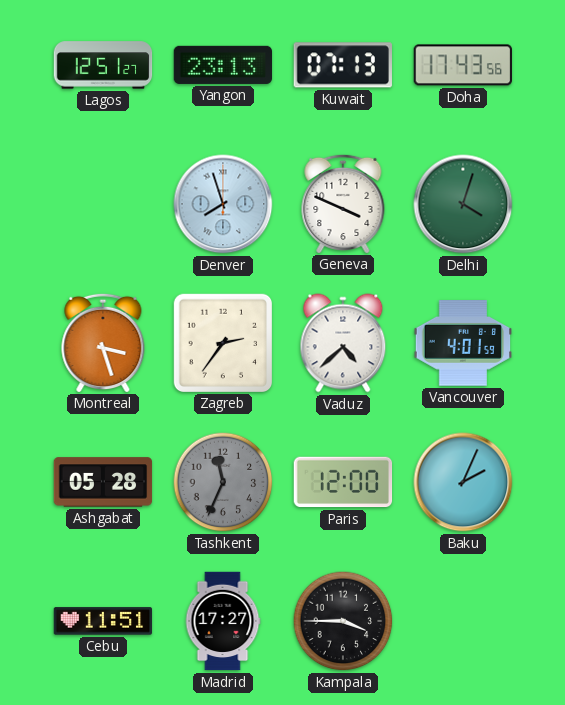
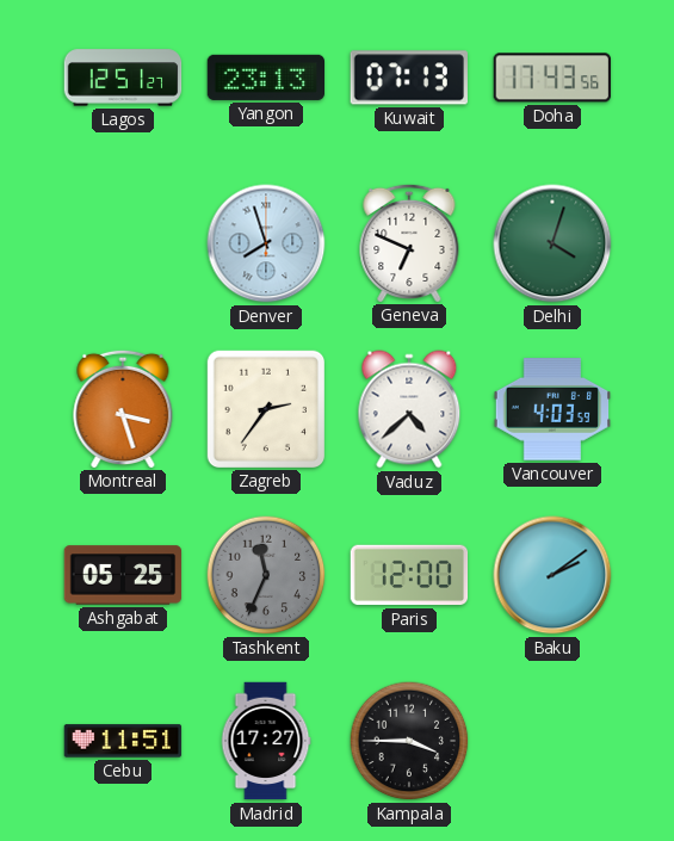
Geneva: 3:49 -> 6:49
Vancouver: 4:01 -> 4:03
Ashgabat: 05:28 -> 05:25
Baku: 2:04 -> 2:09
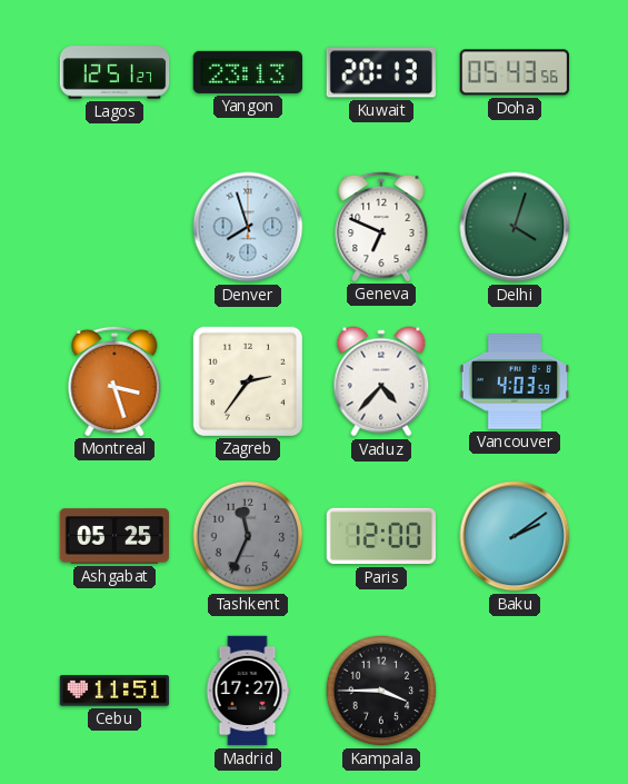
Kuwait: 07:13 -> 20:13
Doha: 17:43 -> 05:43
Vaduz: 4:38 -> 4:37
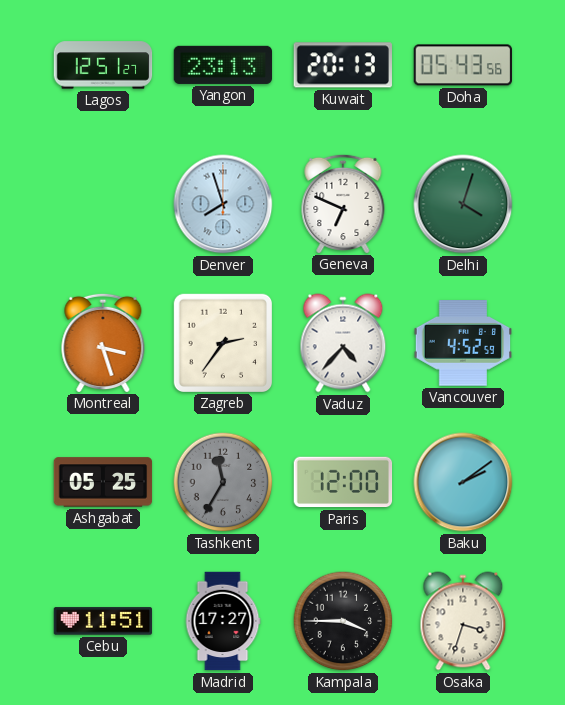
Vancouver: 4:03 -> 4:52
Tashkent: 11:34 -> 11:35
Osaka: none -> 3:33
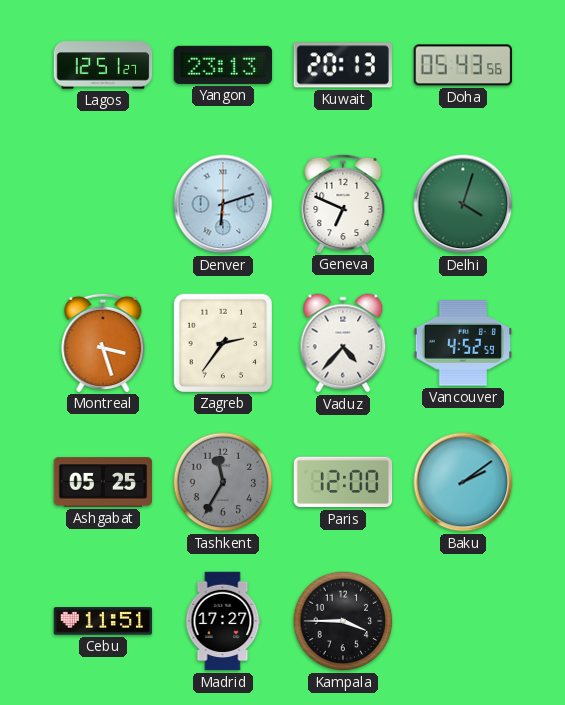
Denver: 7:57 -> 6:12
Osaka: 3:33 -> none
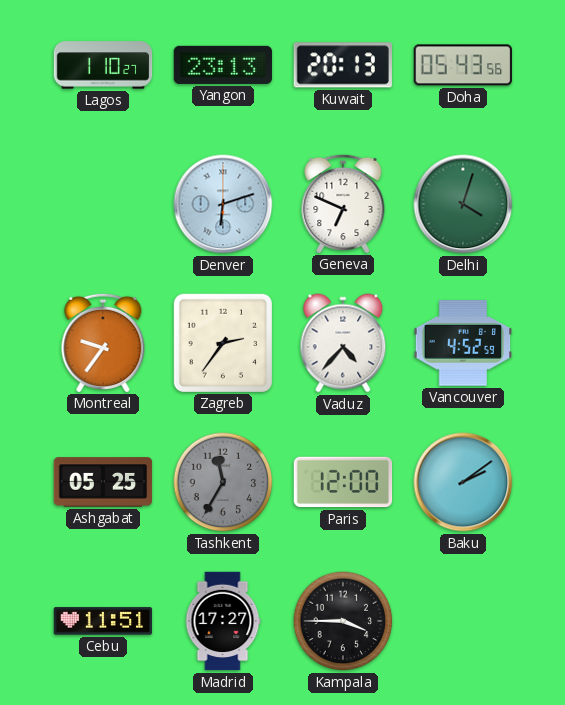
Lagos: 12:51 -> 1:10
Montreal: 3:27 -> 9:36
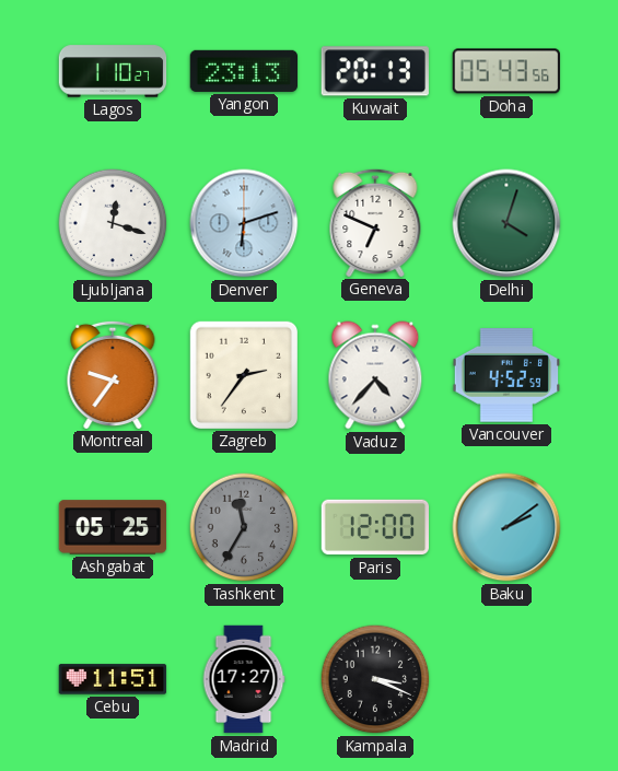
Ljubljana: none -> 12:18
Kampala: 3:45 -> 3:19
